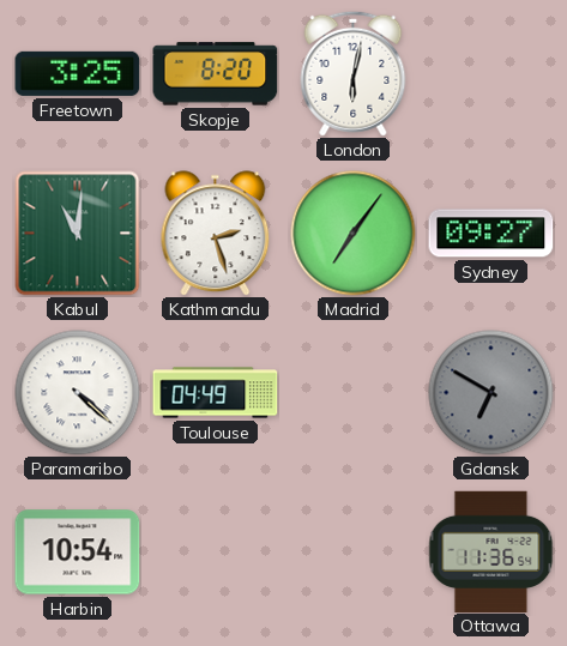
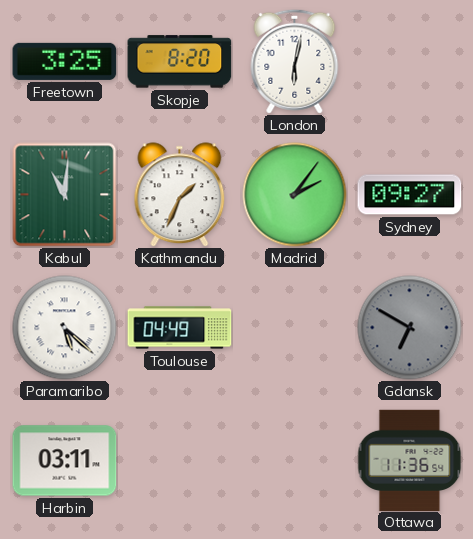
Kathmandu: 2:27 -> 1:34
Madrid: 7:06 -> 2:06
Paramaribo: 4:22 -> 5:22
Harbin: 10:54 -> 03:11
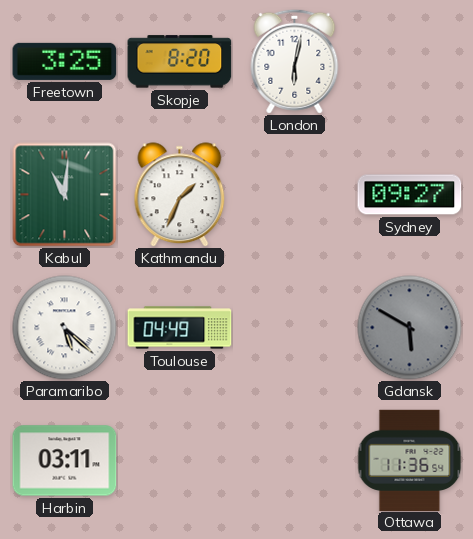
Madrid: 2:06 -> none
Gdansk: 6:50 -> 5:50
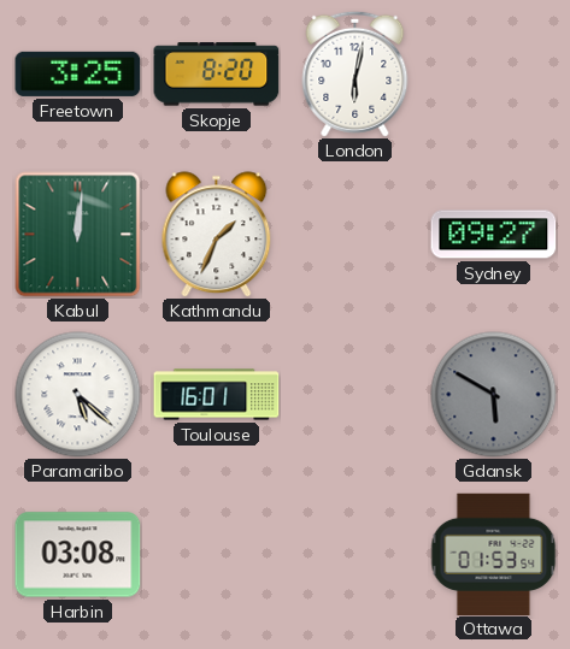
Kabul: 11:01 -> 12:01
Toulouse: 04:49 -> 16:01
Harbin: 03:11 -> 03:08
Ottawa: 11:36 -> 01:53
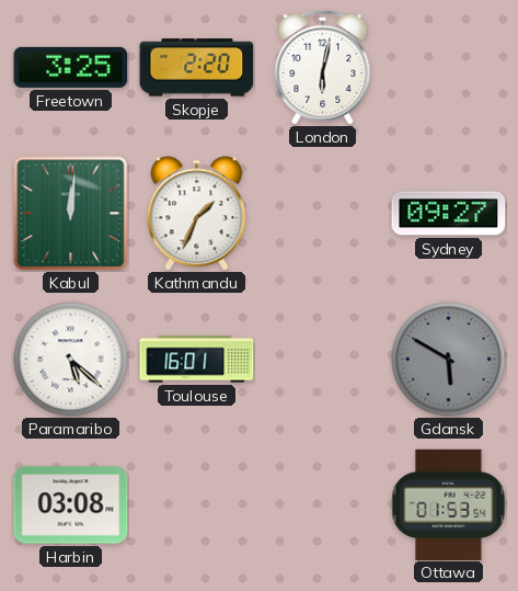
Skopje: 8:20 -> 2:20
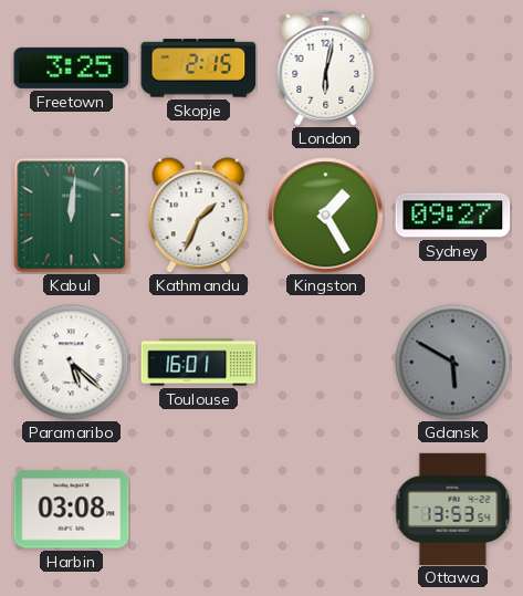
Skopje: 2:20 -> 2:15
Kingston: none -> 1:25
Ottawa: 01:53 -> 13:53
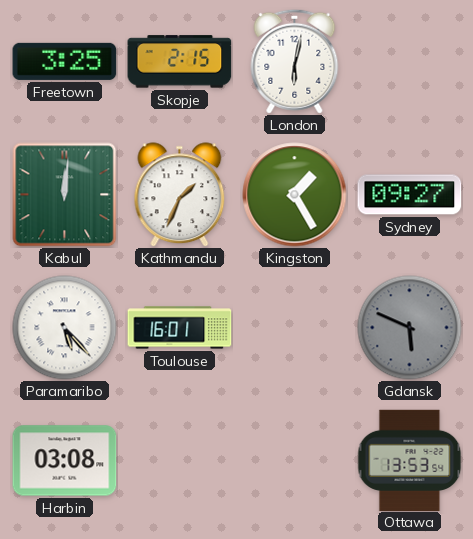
Paramaribo: 5:22 -> 5:23
Gdansk: 5:50 -> 5:49
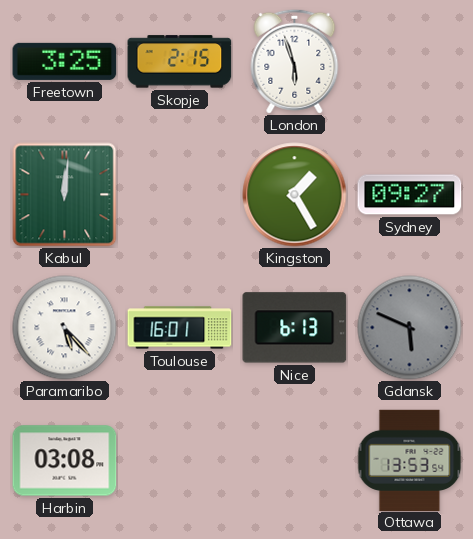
London: 6:02 -> 5:57
Kathmandu: 1:34 -> none
Nice: none -> 6:13
